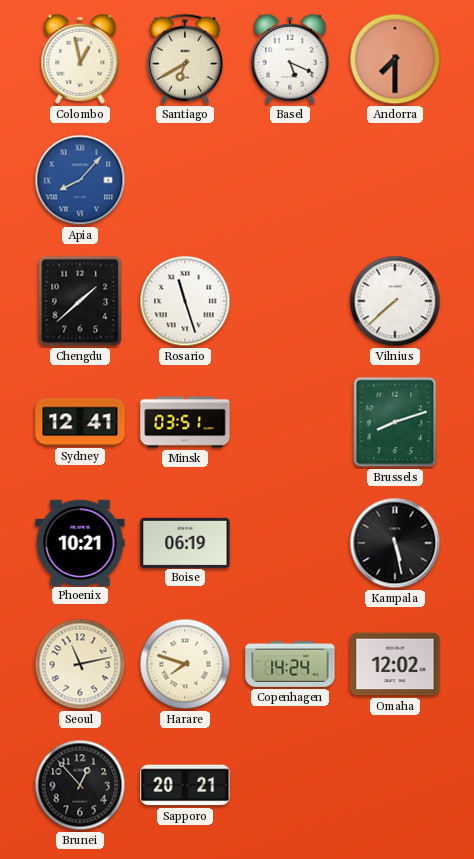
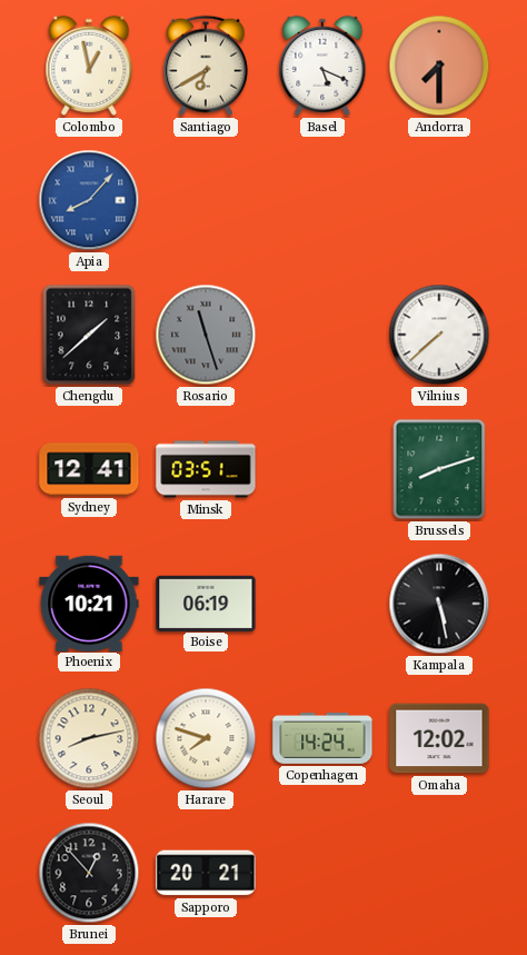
Rosario dial: white -> grey
Seoul: 11:13 -> 8:13
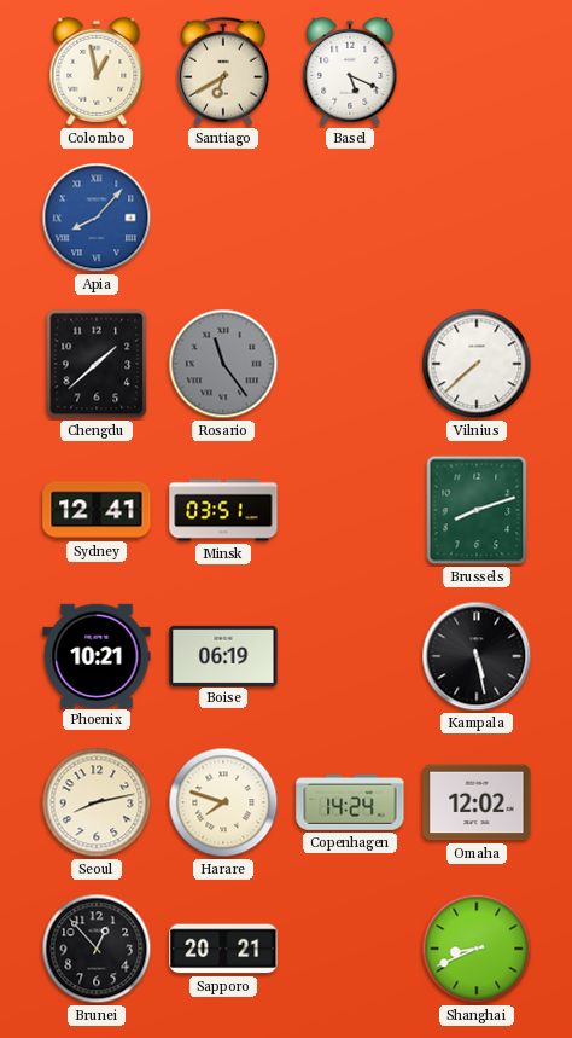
Andorra: 7:30 -> none
Rosario: 11:27 -> 11:24
Shanghai: none -> 8:41
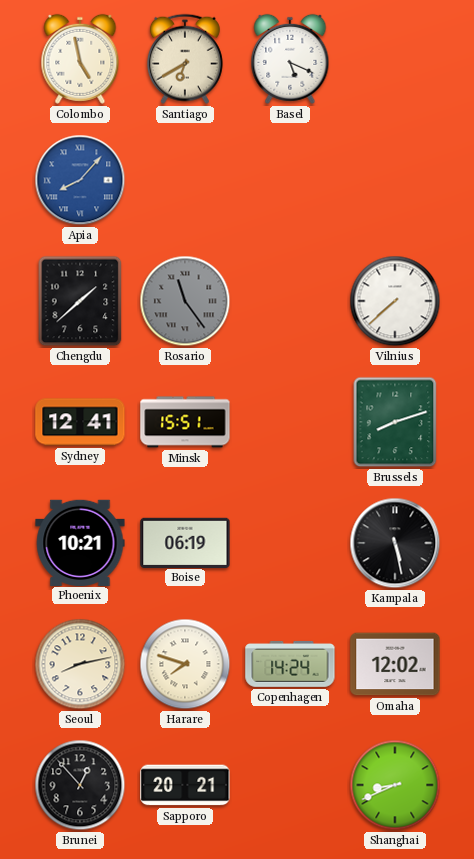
Colombo: 12:58 -> 4:58
Minsk: 03:51 -> 15:51
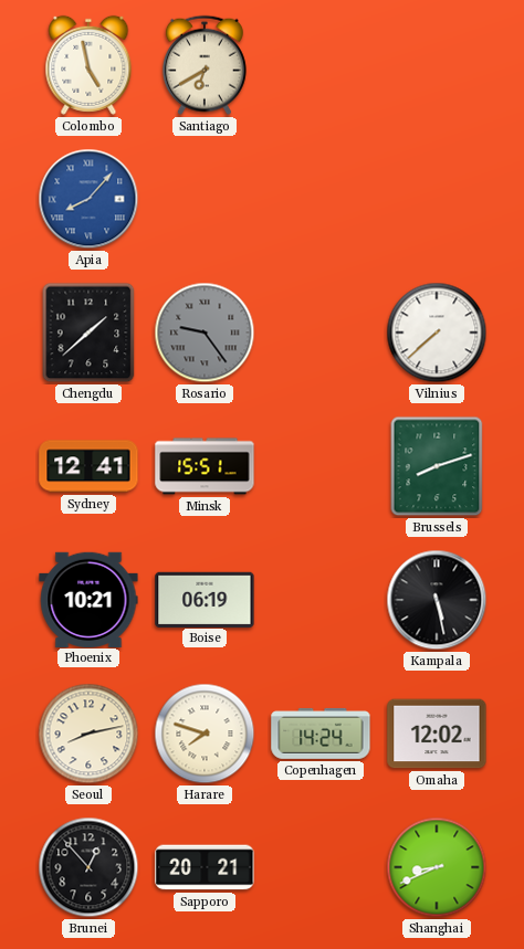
Basel: 5:19 -> none
Rosario: 11:24 -> 9:24
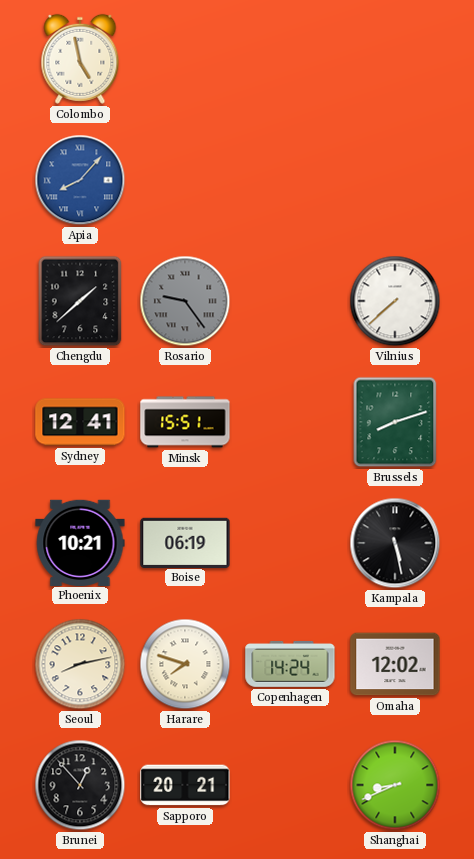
Santiago: 6:40 -> none
